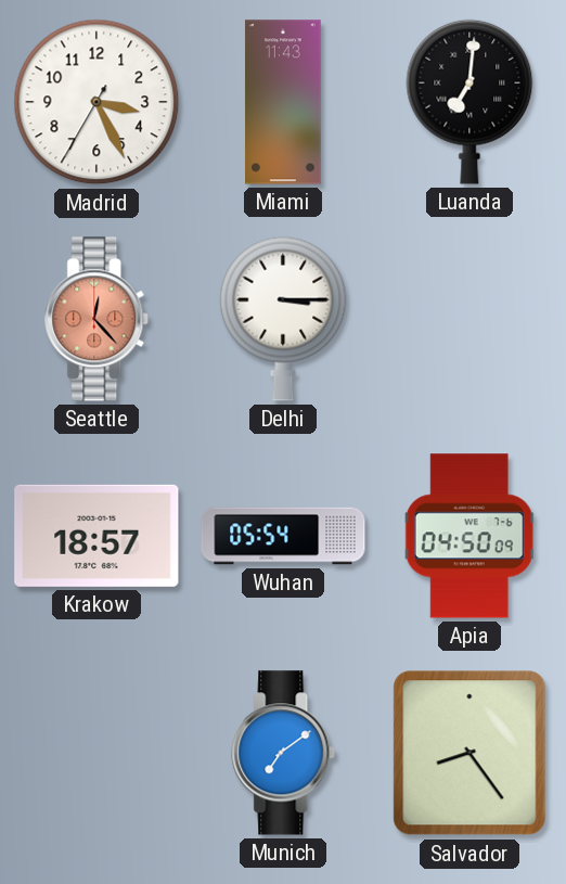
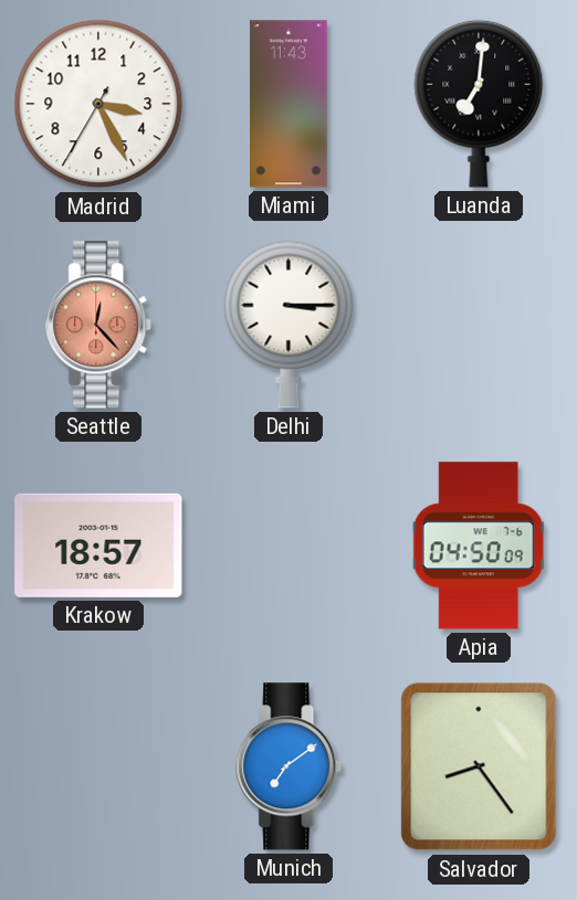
Wuhan: 05:54 -> none
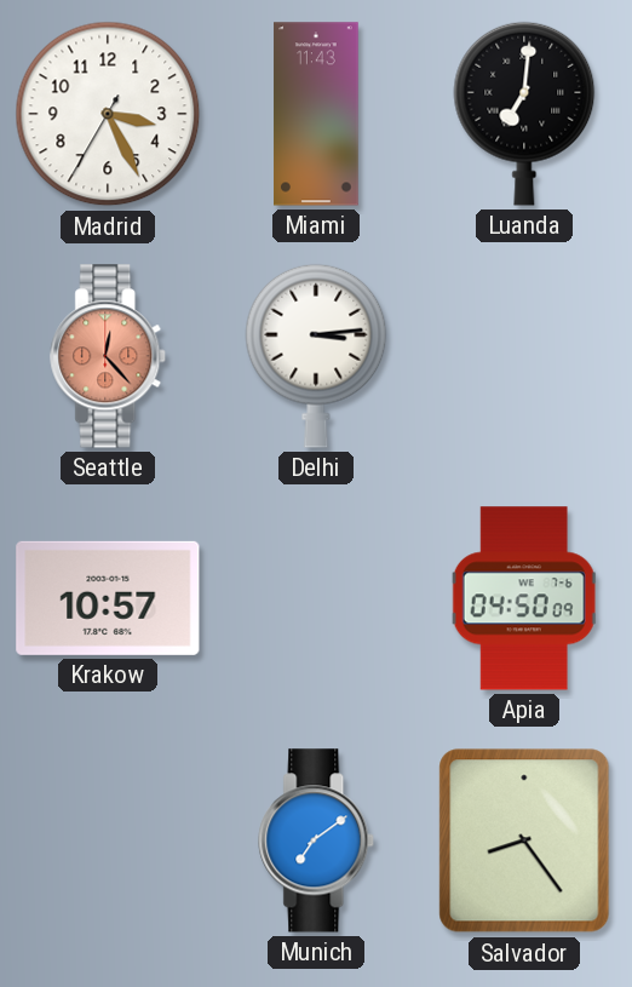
Delhi: 3:15 -> 3:14
Krakow: 18:57 -> 10:57
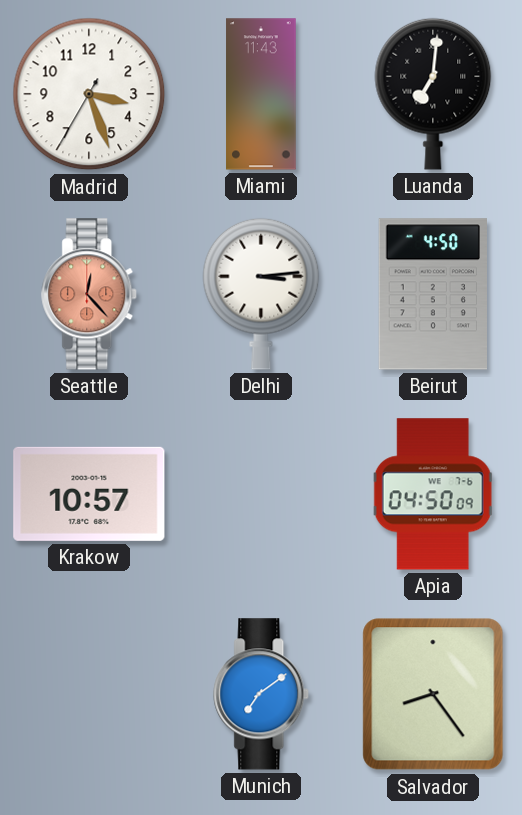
Madrid: 3:25 -> 3:26
Beirut: none -> 4:50
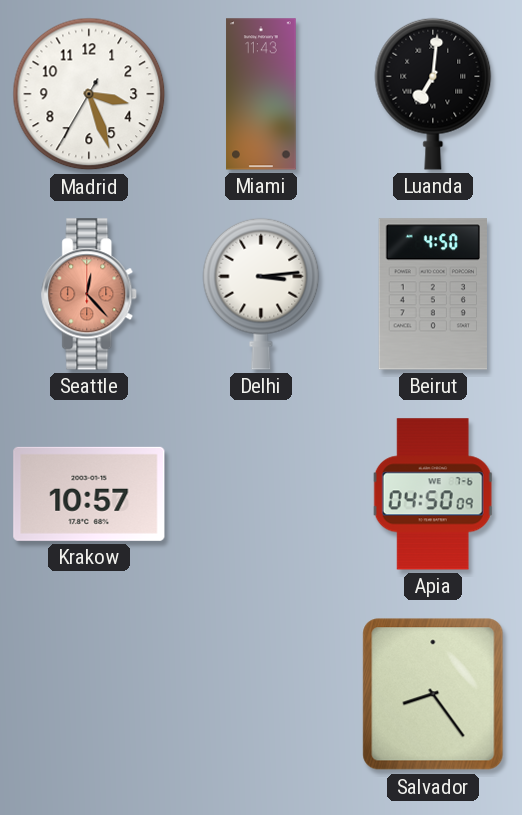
Munich: 7:09 -> none
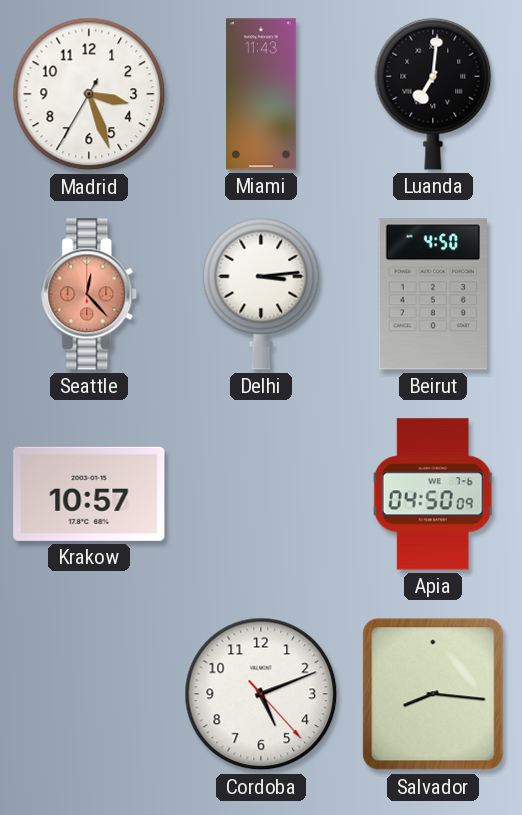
Cordoba: none -> 5:11
Salvador: 8:24 -> 8:16
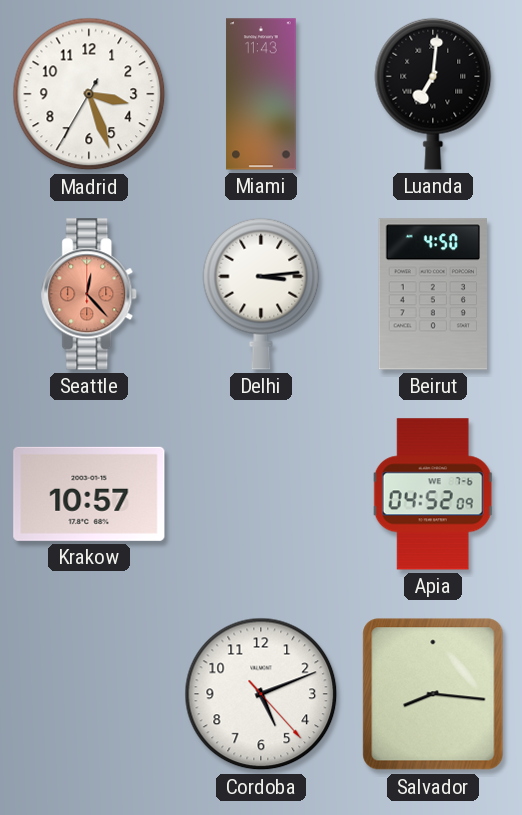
Apia: 04:50 -> 04:52
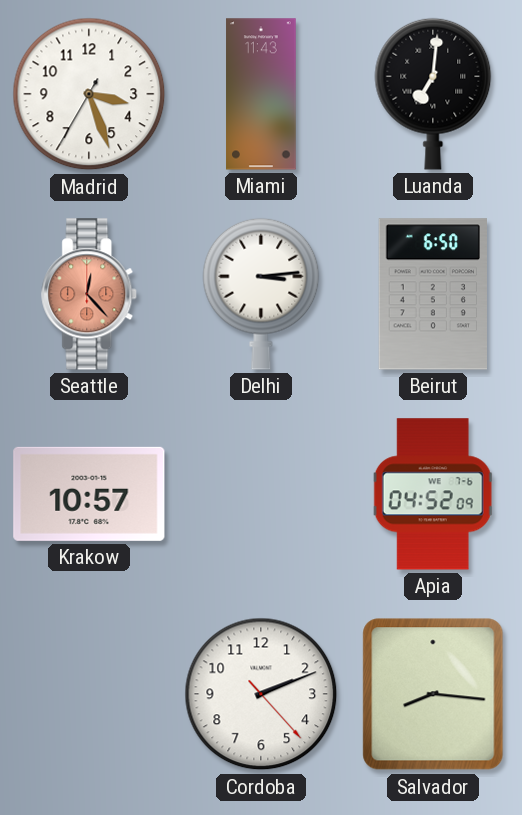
Beirut: 4:50 -> 6:50
Cordoba: 5:11 -> 2:11
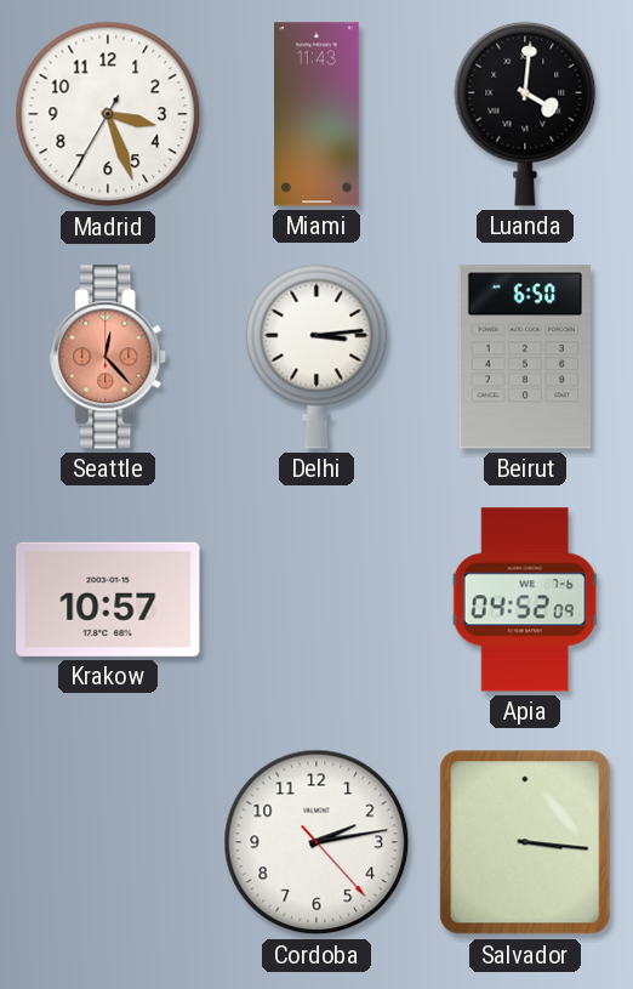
Luanda: 7:01 -> 4:01
Cordoba: 2:11 -> 2:13
Salvador: 8:16 -> 3:16
